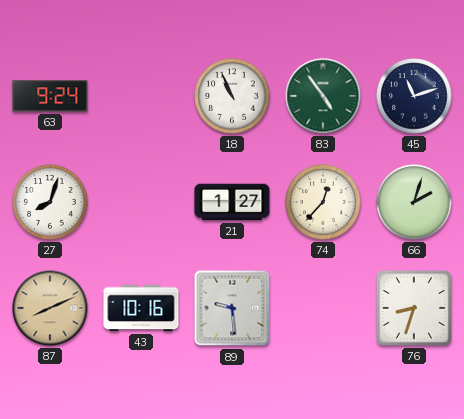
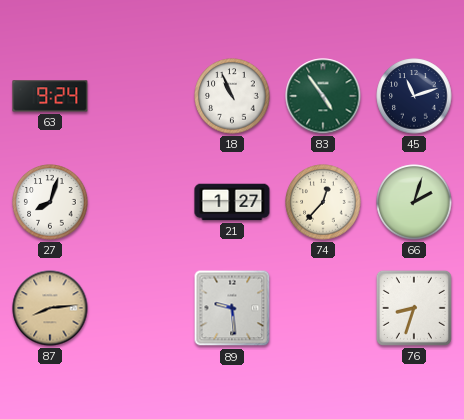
87: 8:11 -> 8:14
43: 10:16 -> none
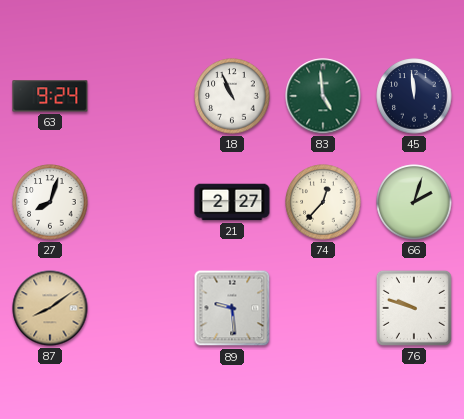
83: 4:54 -> 4:59
45: 11:12 -> 11:59
21: 1:27 -> 2:27
87: 8:14 -> 8:09
76: 8:33 -> 9:48
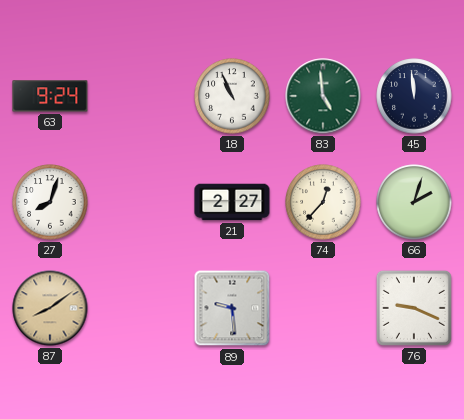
76: 9:48 -> 9:19
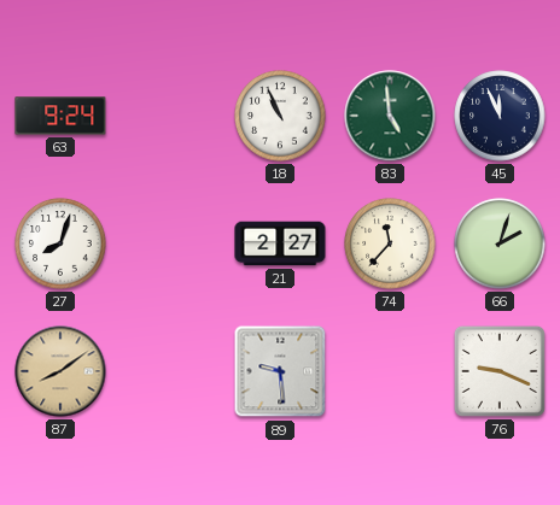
45: 11:59 -> 11:56
74: 12:37 -> 11:37
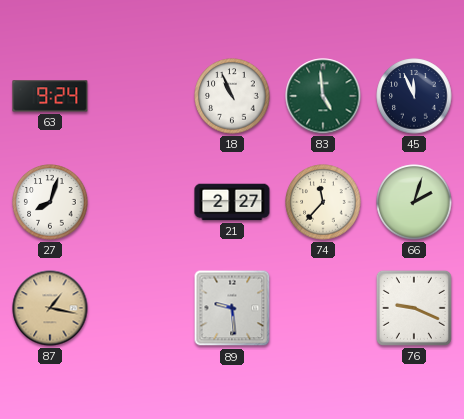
87: 8:09 -> 1:17
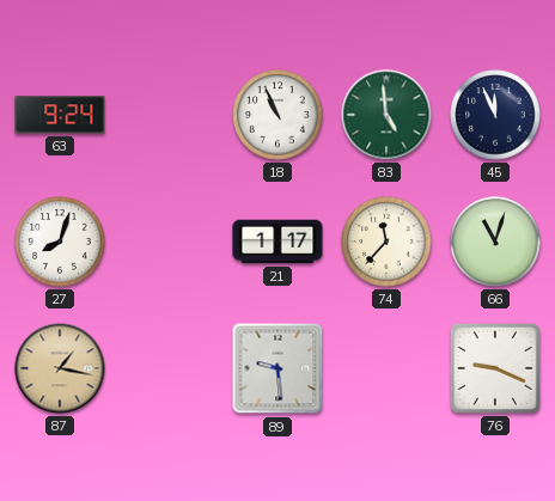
21: 2:27 -> 1:17
66: 2:03 -> 11:03
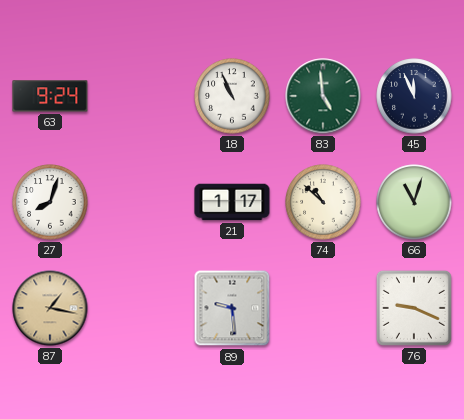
74: 11:37 -> 10:52
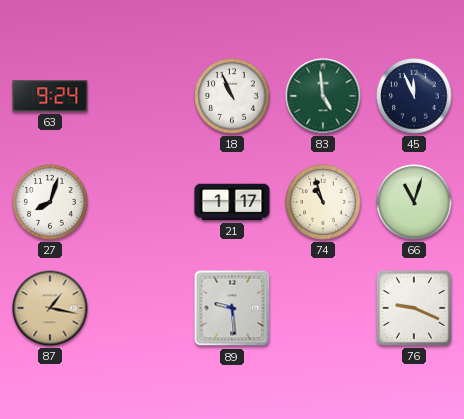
74: 10:52 -> 10:57
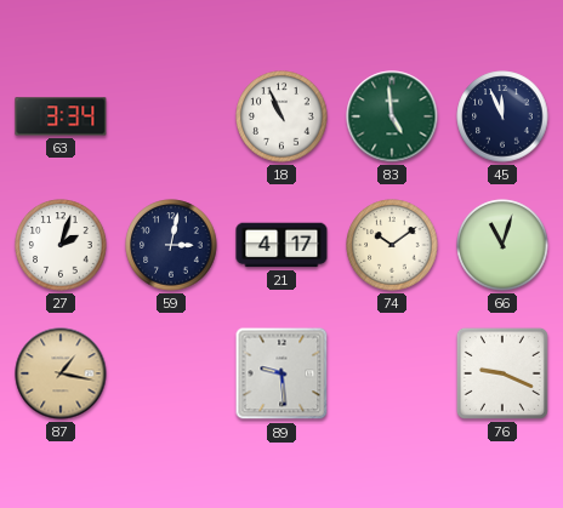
63: 9:24 -> 3:34
27: 8:03 -> 2:03
59: none -> 3:02
21: 1:17 -> 4:17
74: 10:57 -> 10:09
